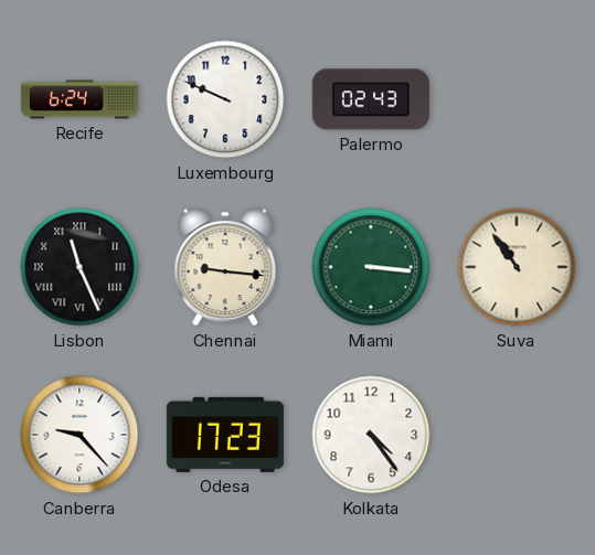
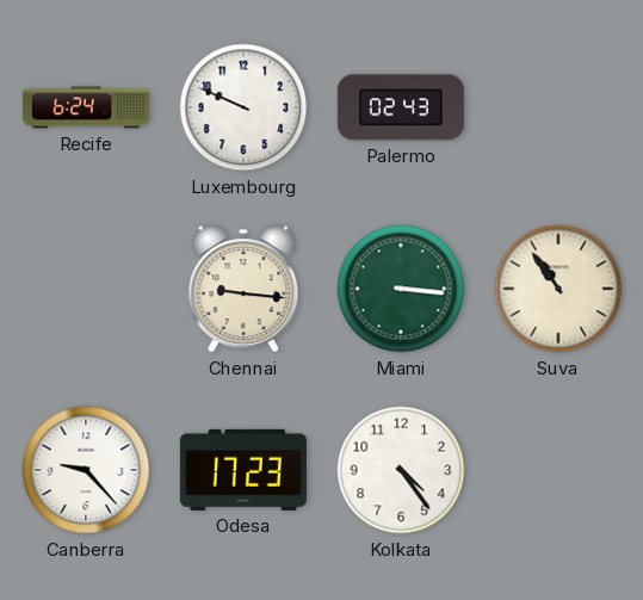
Lisbon: 11:26 -> none
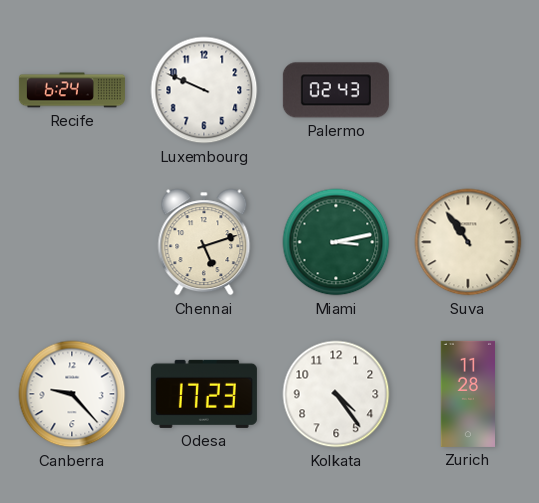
Chennai: 9:16 -> 5:12
Miami: 3:16 -> 3:13
Zurich: none -> 11:28
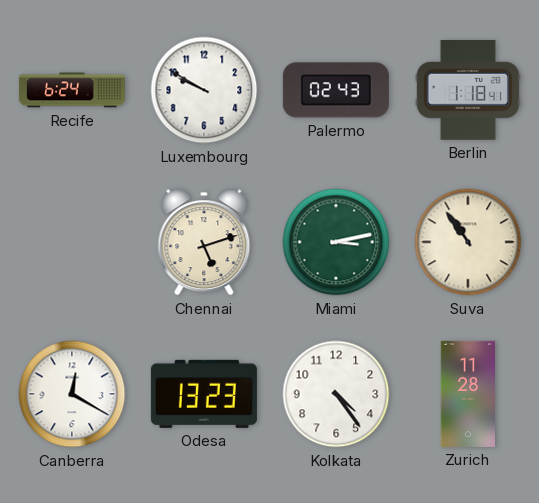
Luxembourg: 9:49 -> 9:50
Berlin: none -> 1:18
Canberra: 9:23 -> 12:20
Odesa: 17:23 -> 13:23
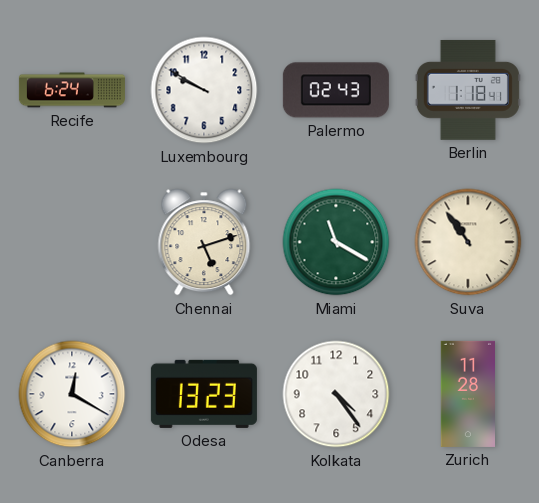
Miami: 3:13 -> 11:20
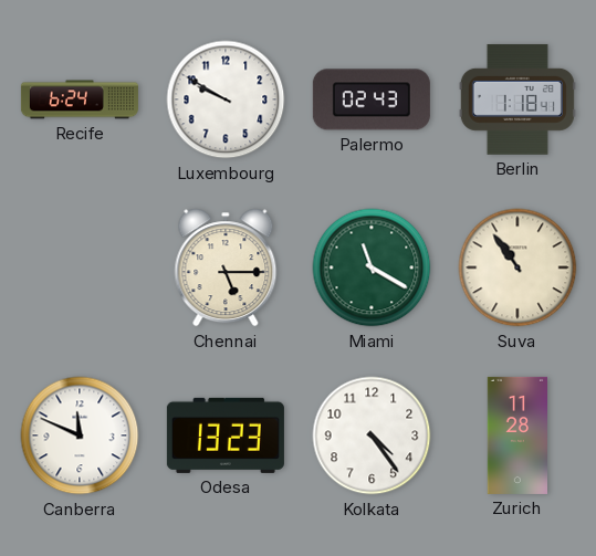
Chennai: 5:12 -> 5:15
Canberra: 12:20 -> 11:49
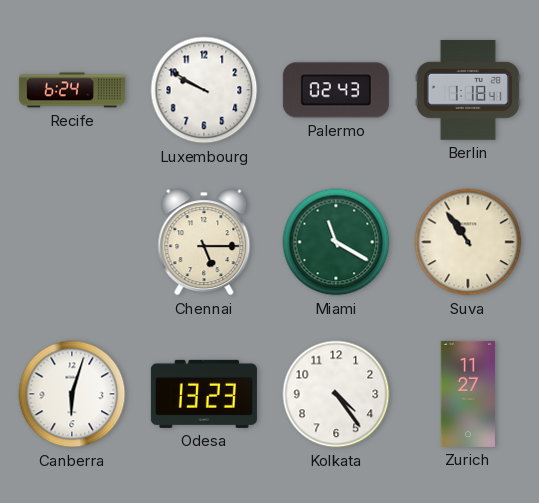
Canberra: 11:49 -> 6:03
Zurich: 11:28 -> 11:27
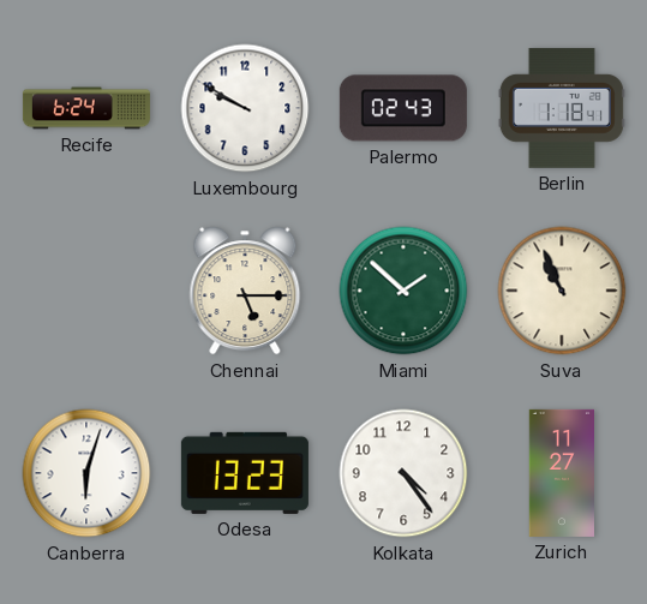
Miami: 11:20 -> 1:52
Suva: 10:54 -> 10:56
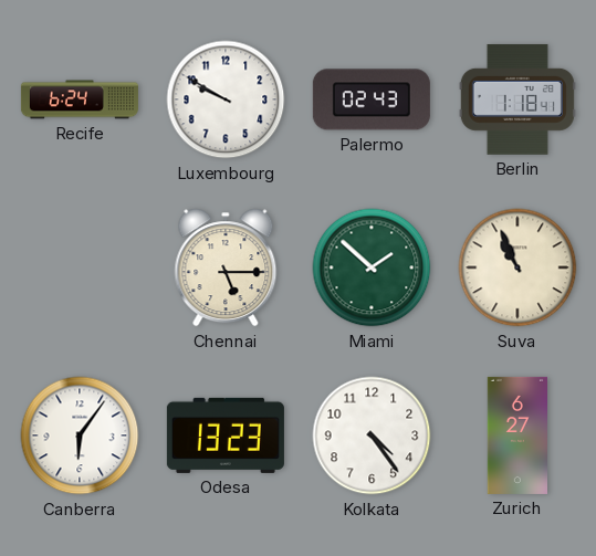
Canberra: 6:03 -> 6:06
Zurich: 11:27 -> 6:27
